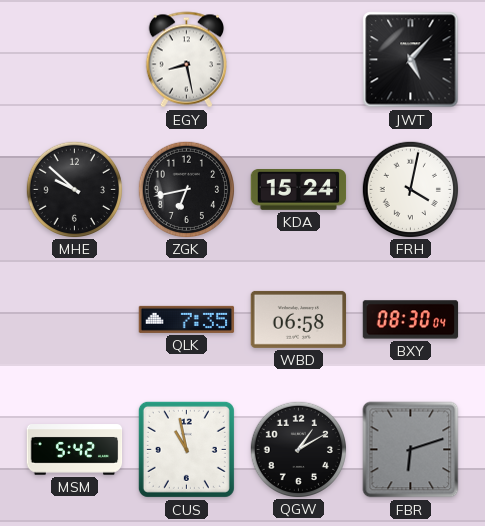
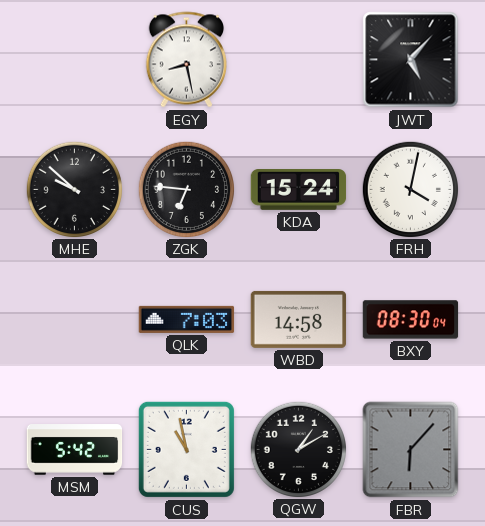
ZGK: 6:43 -> 6:46
QLK: 7:35 -> 7:03
WBD: 06:58 -> 14:58
FBR: 6:12 -> 6:07
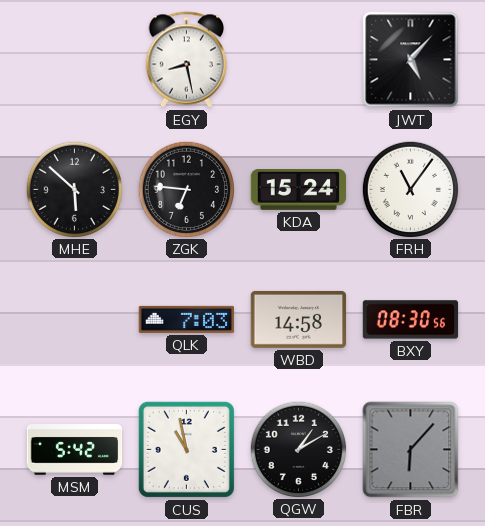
MHE: 9:52 -> 5:52
FRH: 4:02 -> 11:06
BXY: 08:30:04 -> 08:30:56
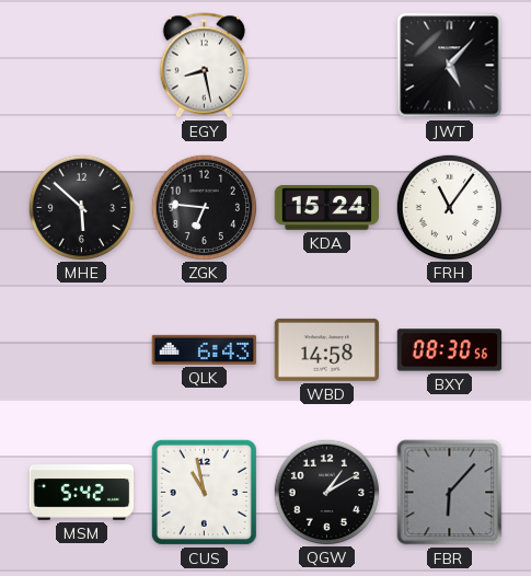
QLK: 7:03 -> 6:43
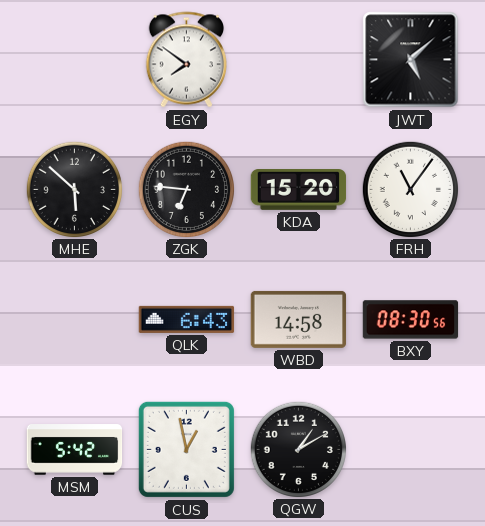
EGY: 8:28 -> 7:51
JWT: 5:07 -> 5:08
KDA: 15:24 -> 15:20
CUS: 10:58 -> 12:58
FBR: 6:07 -> none
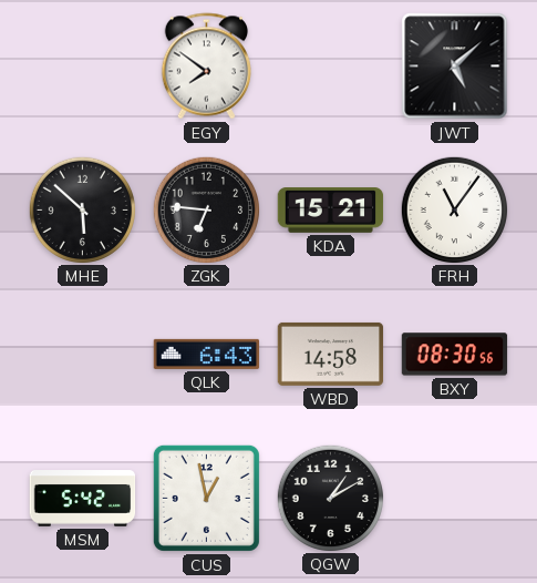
KDA: 15:20 -> 15:21
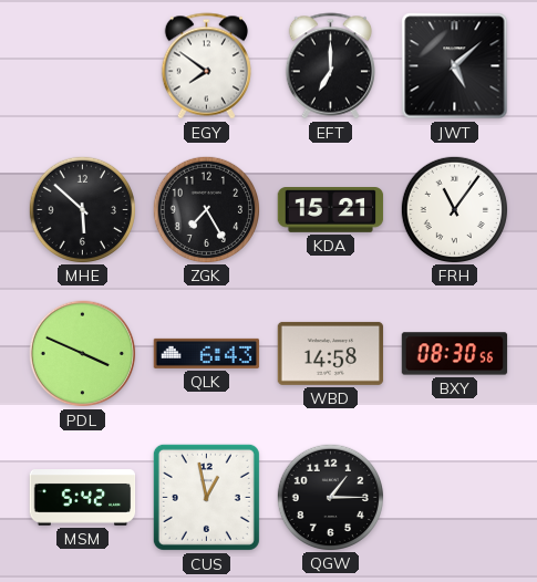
EFT: none -> 7:00
ZGK: 6:46 -> 7:25
PDL: none -> 3:49
QGW: 1:10 -> 1:15
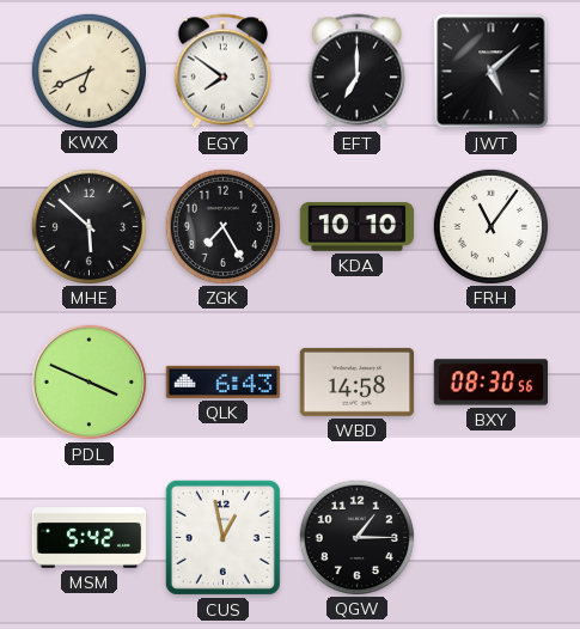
KWX: none -> 6:41
KDA: 15:21 -> 10:10
